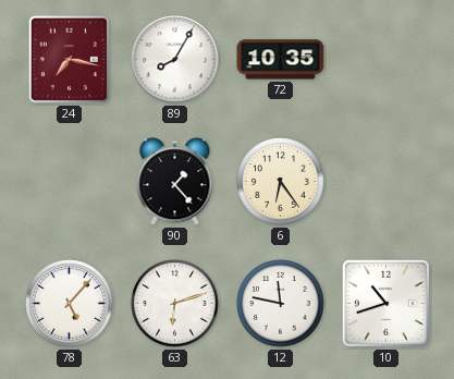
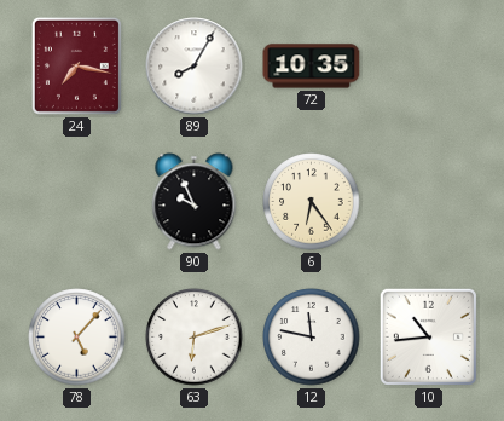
90: 1:23 -> 9:56
10: 10:42 -> 10:44
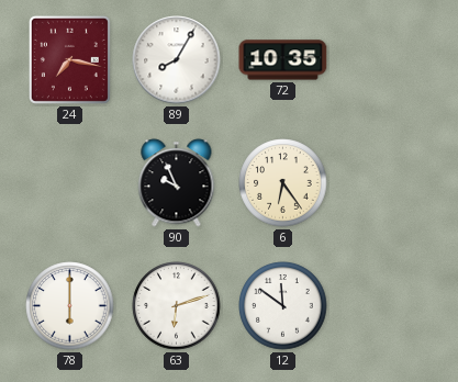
78: 5:07 -> 6:00
12: 11:47 -> 11:51
10: 10:44 -> none
